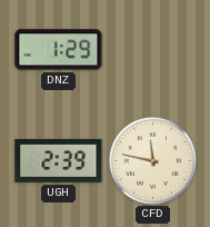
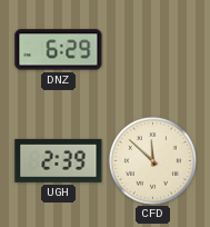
DNZ: 1:29 -> 6:29
CFD: 11:47 -> 11:52
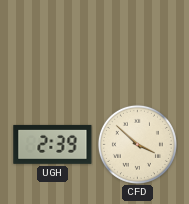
DNZ: 6:29 -> none
CFD: 11:52 -> 3:52
